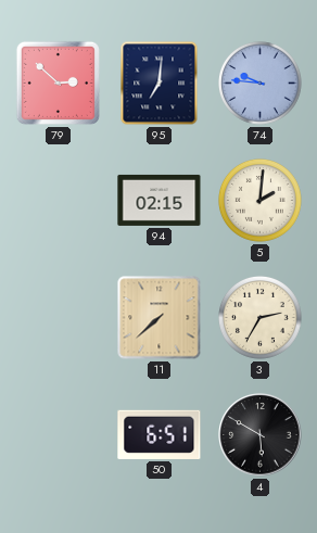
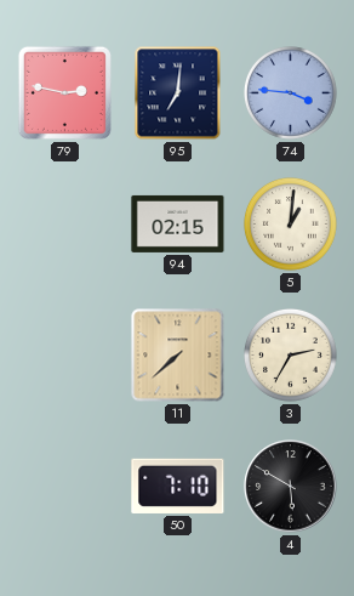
79: 2:52 -> 2:47
74: 9:46 -> 3:46
5: 2:01 -> 1:01
50: 6:51 -> 7:10
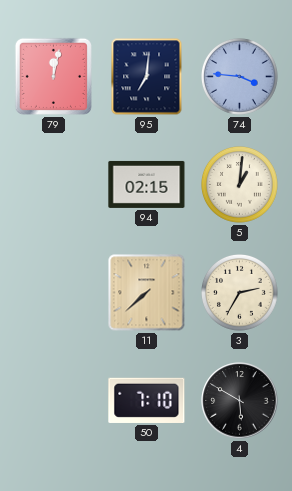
79: 2:47 -> 12:02
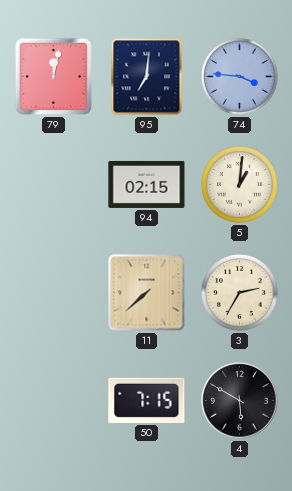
50: 7:10 -> 7:15
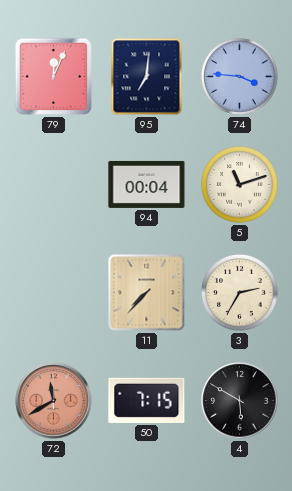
79: 12:02 -> 12:04
94: 02:15 -> 00:04
5: 1:01 -> 11:12
11: 7:38 -> 7:37
72: none -> 11:40
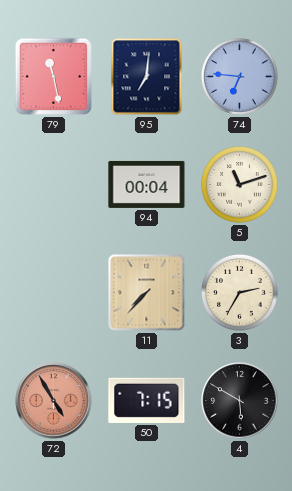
79: 12:04 -> 11:28
74: 3:46 -> 6:46
72: 11:40 -> 4:55
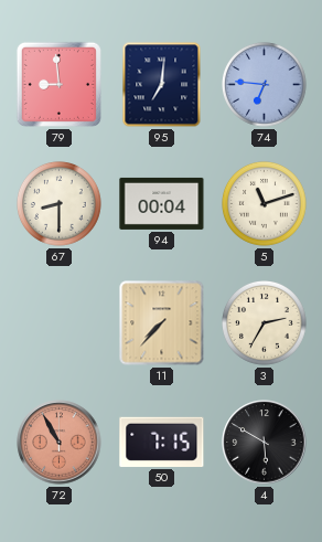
79: 11:28 -> 8:59
67: none -> 8:30
72: 4:55 -> 10:55
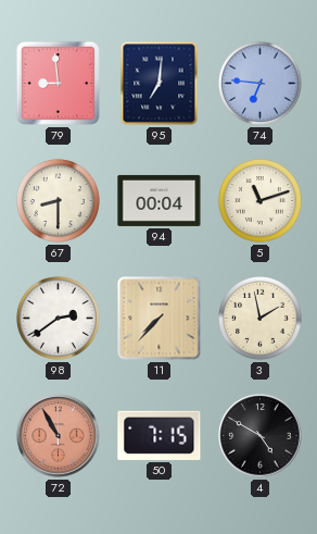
98: none -> 2:39
3: 2:35 -> 1:58
4: 5:50 -> 4:50
